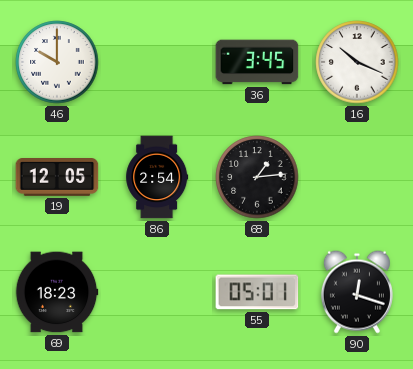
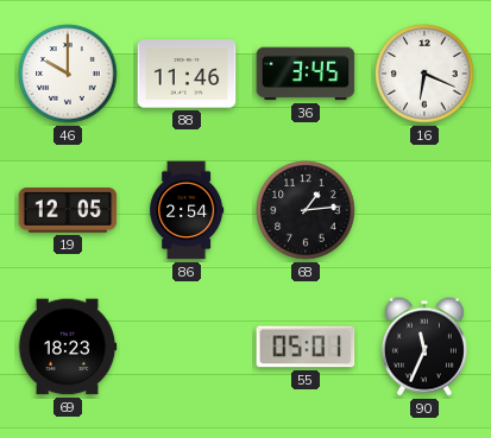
88: none -> 11:46
16: 10:19 -> 6:19
90: 12:18 -> 11:34
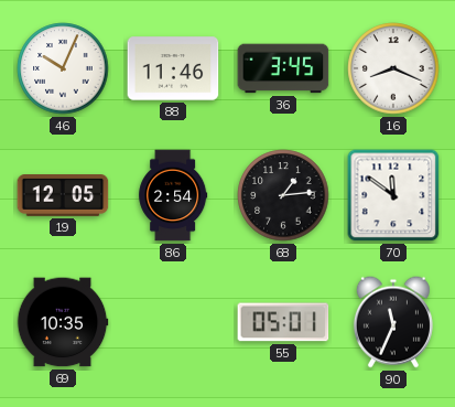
46: 10:00 -> 10:04
16: 6:19 -> 8:19
70: none -> 11:51
69: 18:23 -> 10:35
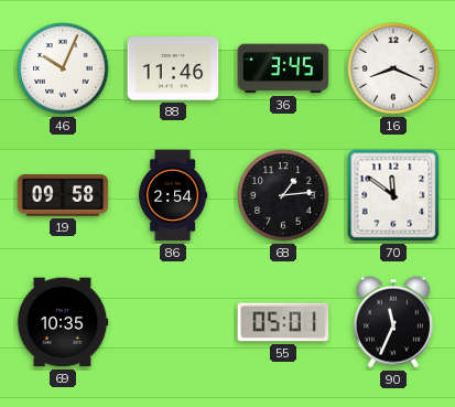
19: 12:05 -> 09:58
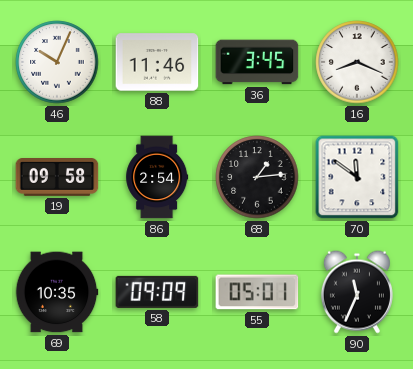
58: none -> 09:09
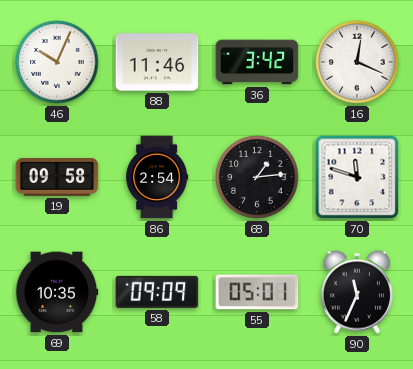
36: 3:45 -> 3:42
16: 8:19 -> 12:19
70: 11:51 -> 11:48
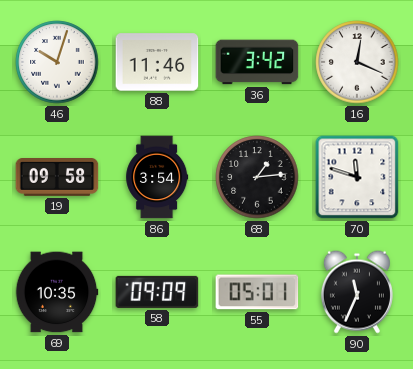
46: 10:04 -> 10:03
86: 2:54 -> 3:54
